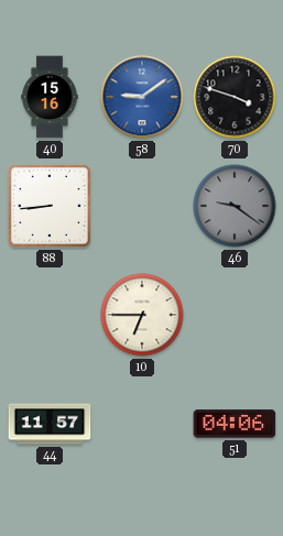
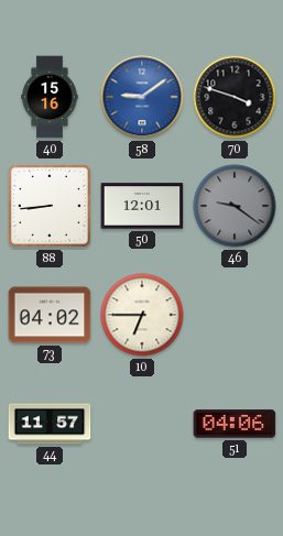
50: none -> 12:01
73: none -> 04:02
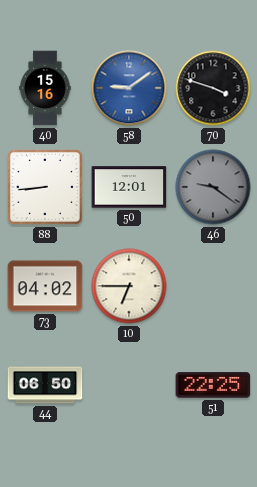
44: 11:57 -> 06:50
51: 04:06 -> 22:25
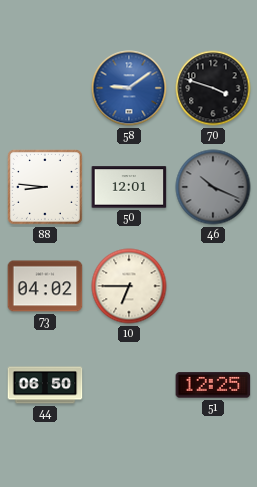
40: 15:16 -> none
88: 8:44 -> 8:46
46: 9:21 -> 10:19
51: 22:25 -> 12:25
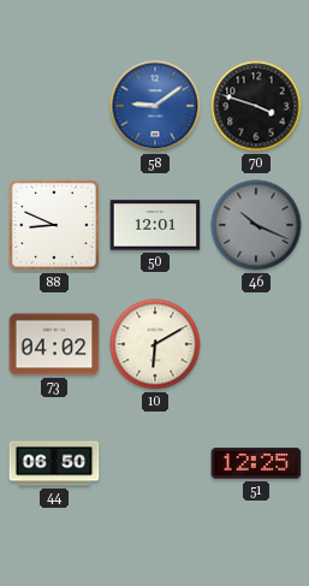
88: 8:46 -> 8:49
10: 6:45 -> 6:10
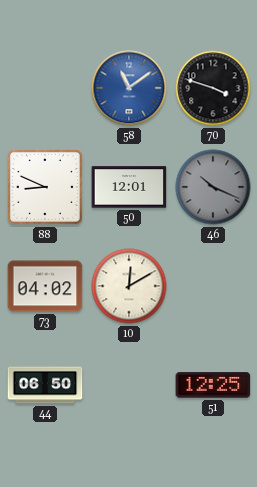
58: 9:09 -> 11:09
10: 6:10 -> 12:10
